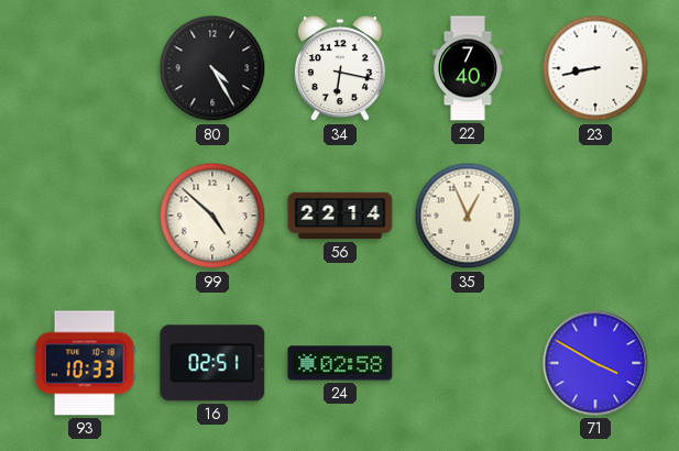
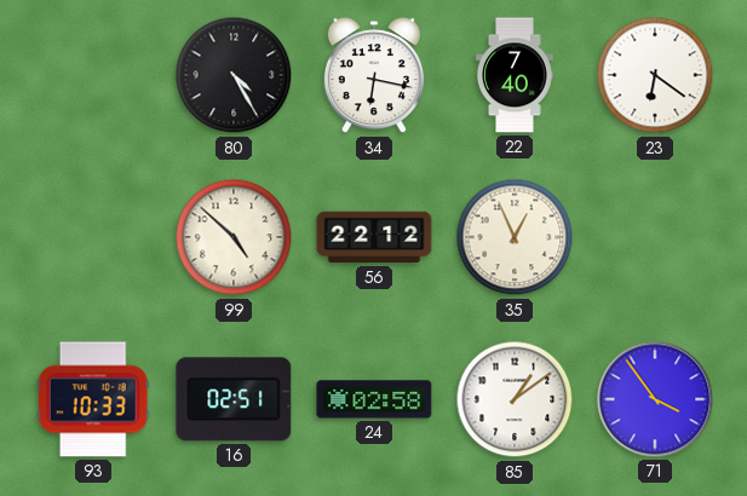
23: 8:43 -> 6:21
56: 22:14 -> 22:12
85: none -> 1:09
71: 3:50 -> 3:54
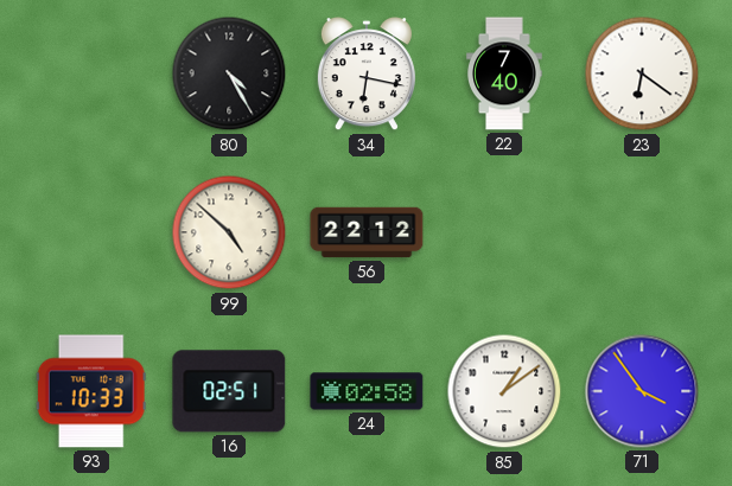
35: 12:56 -> none
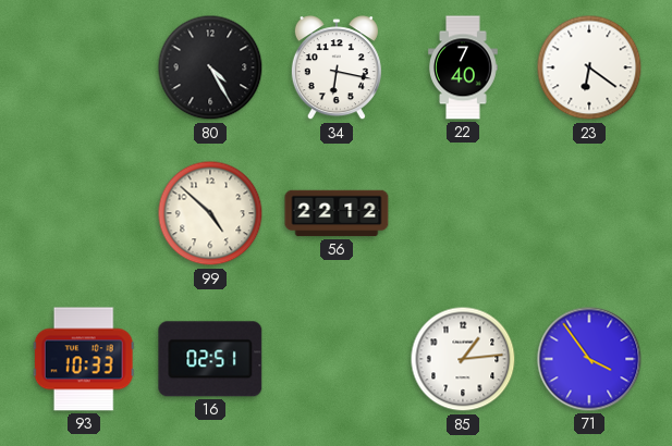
24: 02:58 -> none
85: 1:09 -> 1:14
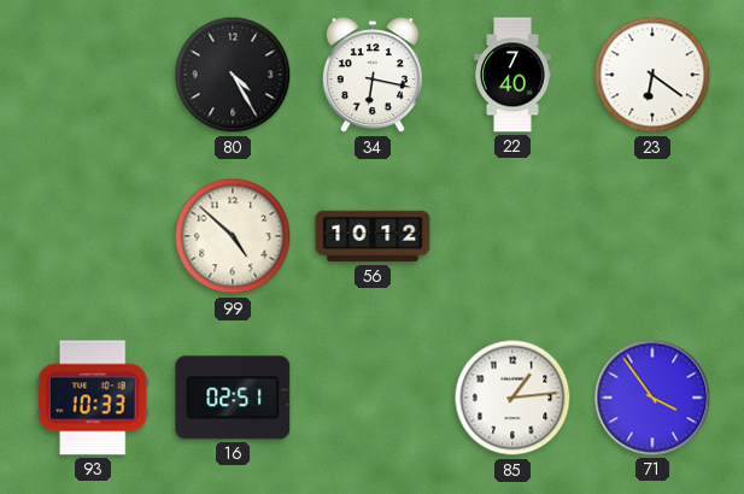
56: 22:12 -> 10:12
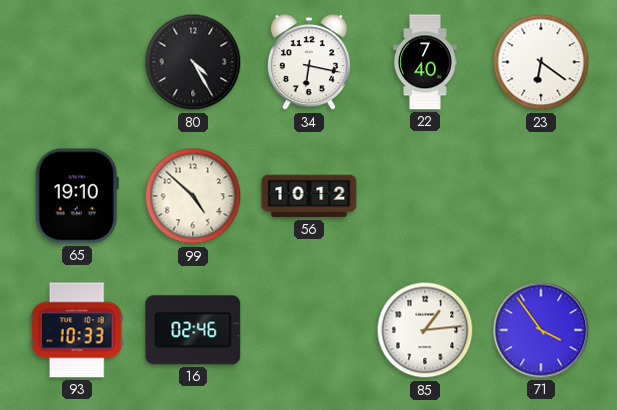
65: none -> 19:10
16: 02:51 -> 02:46
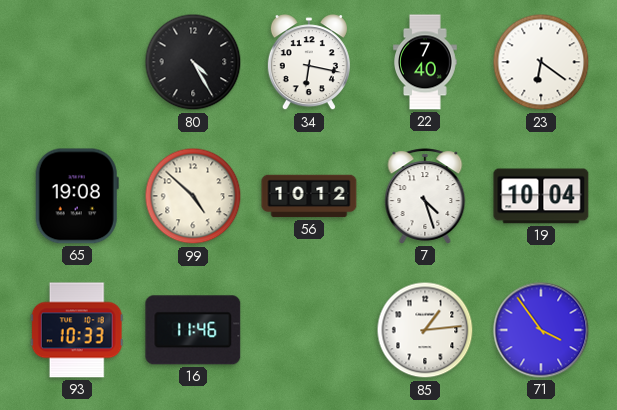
65: 19:10 -> 19:08
7: none -> 4:27
19: none -> 10:04
16: 02:46 -> 11:46
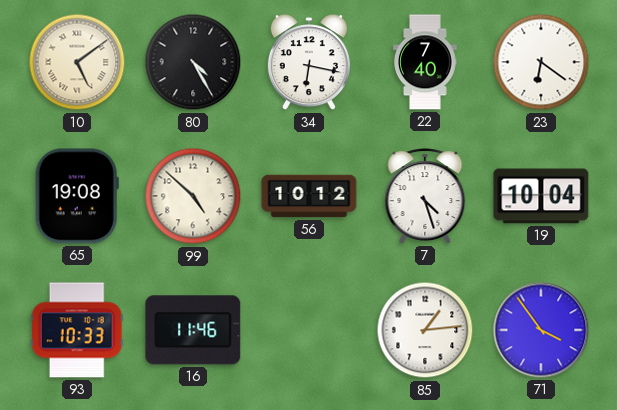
10: none -> 5:09
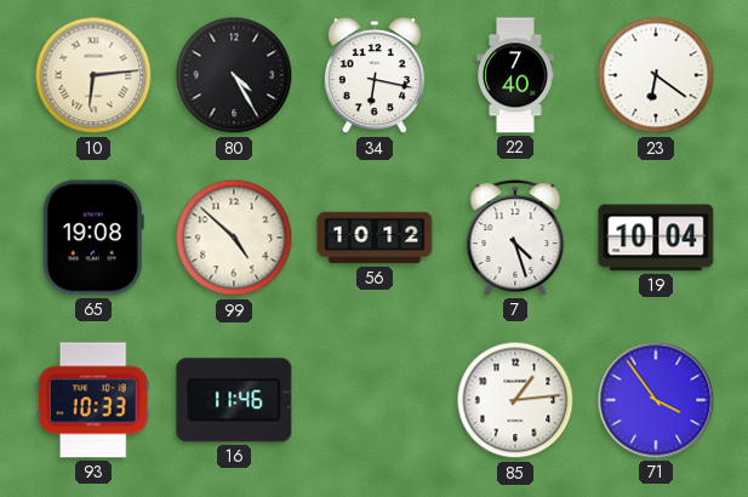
10: 5:09 -> 6:14
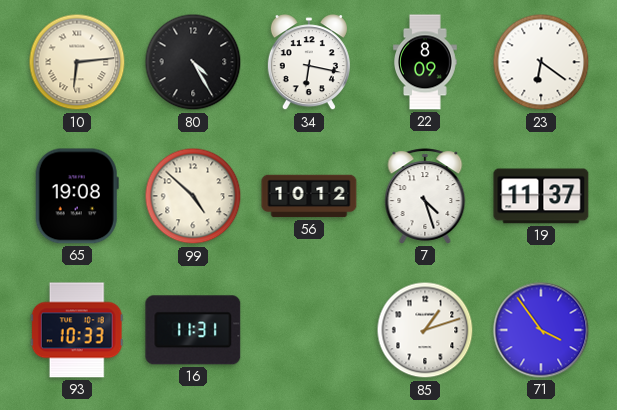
22: 7:40 -> 8:09
19: 10:04 -> 11:37
16: 11:46 -> 11:31
85: 1:14 -> 1:12
